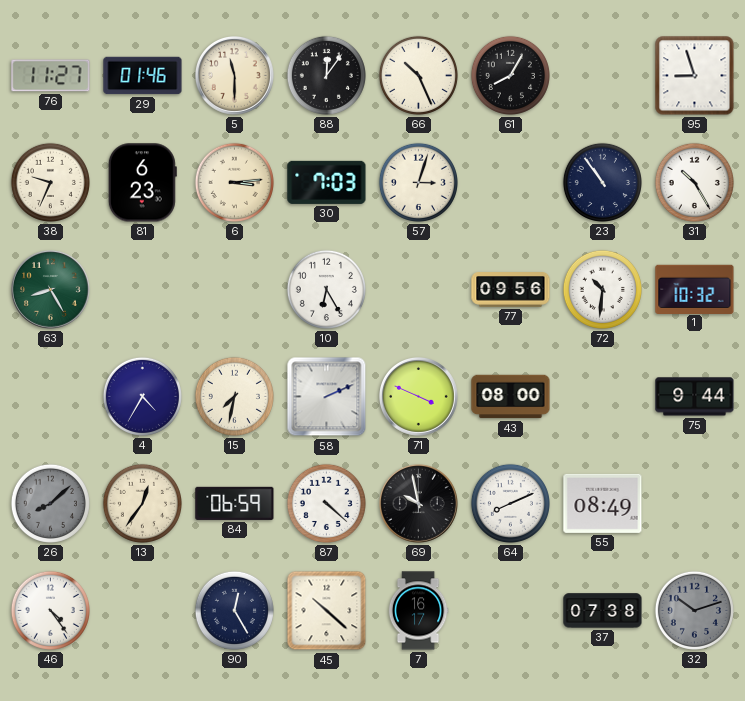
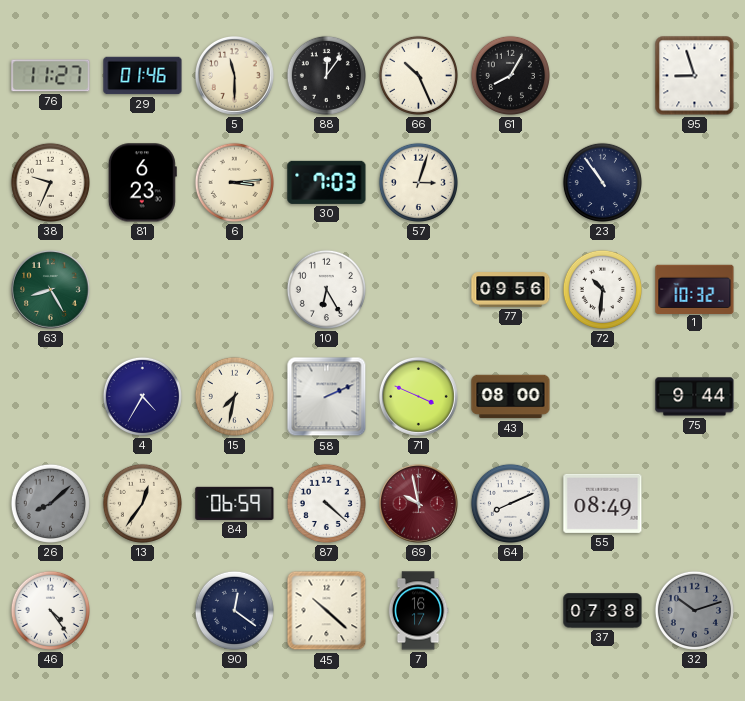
31: 10:25 -> none
69 dial: black -> burgundy
90: 12:25 -> 12:21
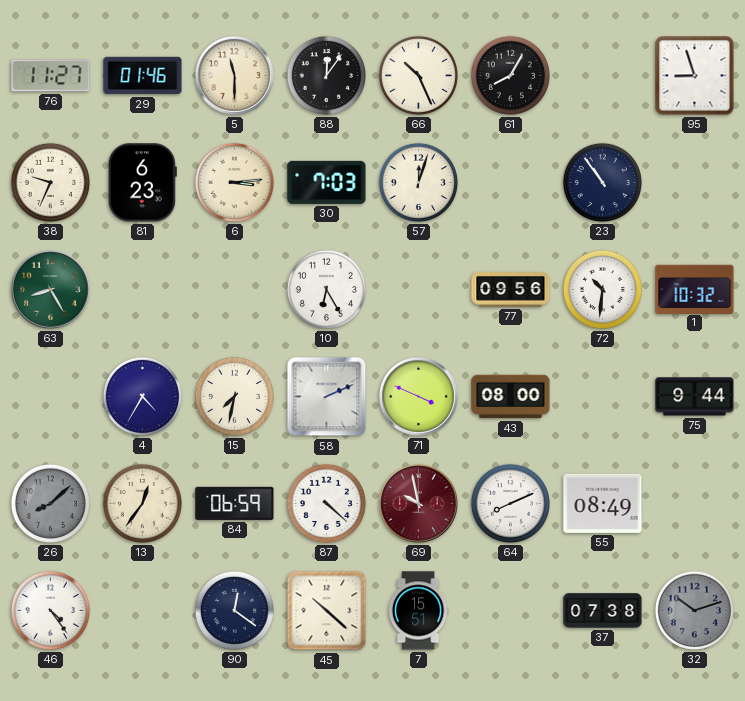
57: 3:03 -> 12:03
7: 16:17 -> 15:51
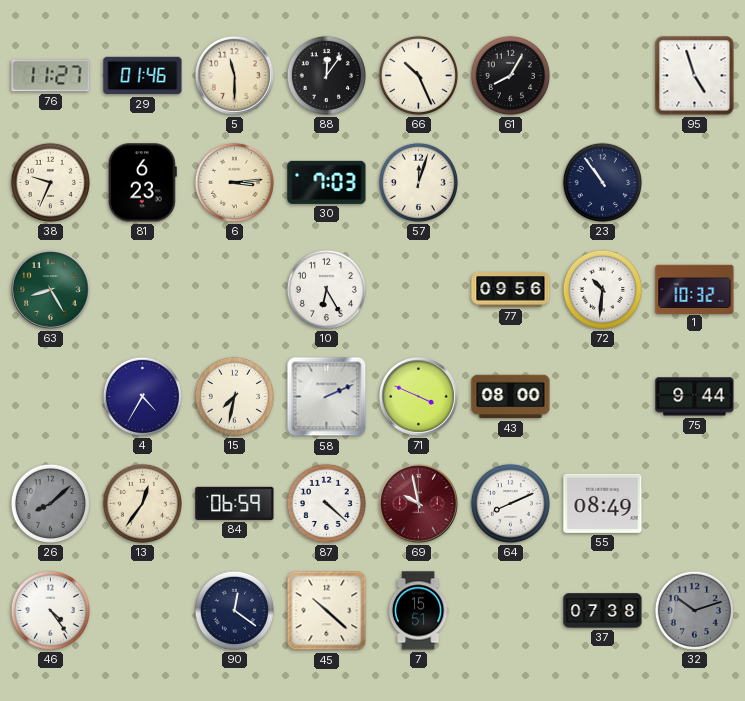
95: 8:57 -> 4:57
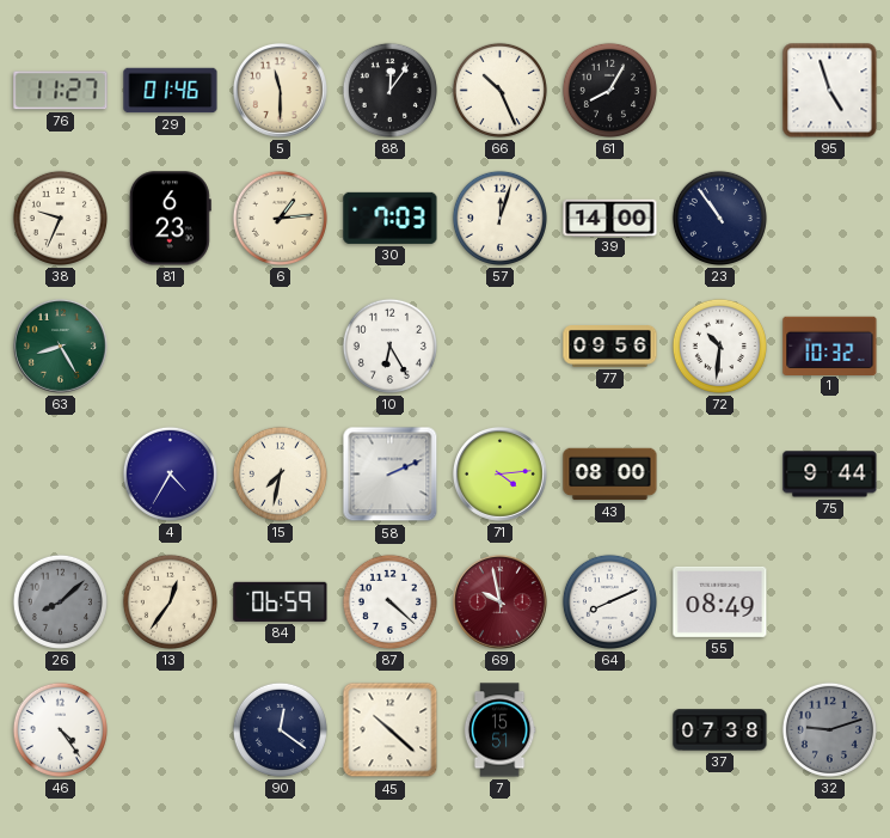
6: 3:14 -> 1:14
39: none -> 14:00
71: 3:49 -> 4:14
32: 10:12 -> 9:12
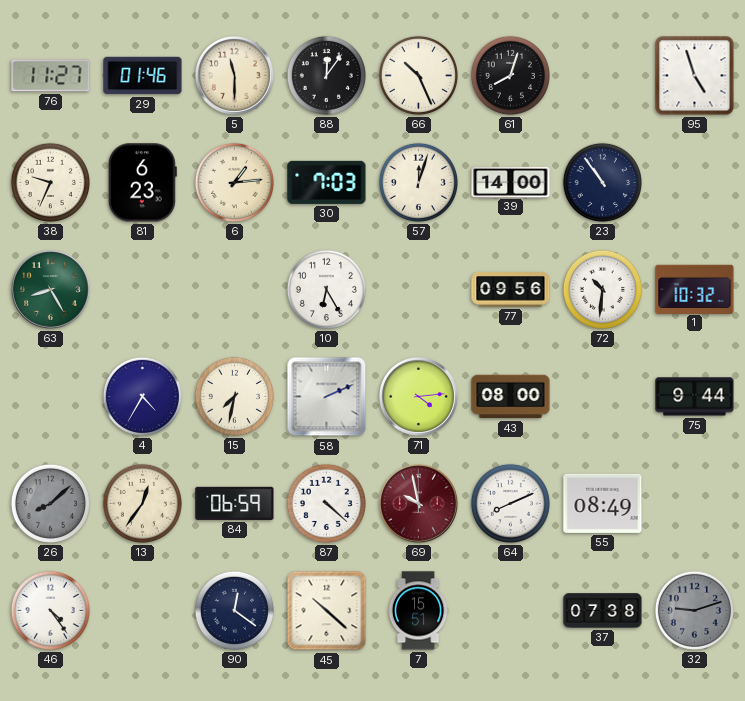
61: 8:05 -> 8:03
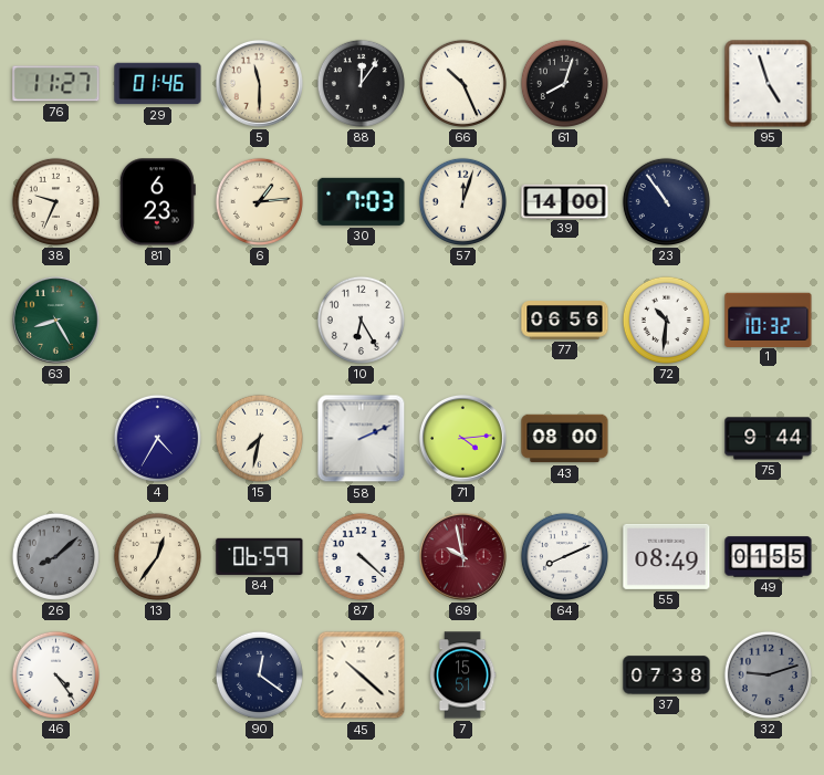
77: 09:56 -> 06:56
49: none -> 01:55
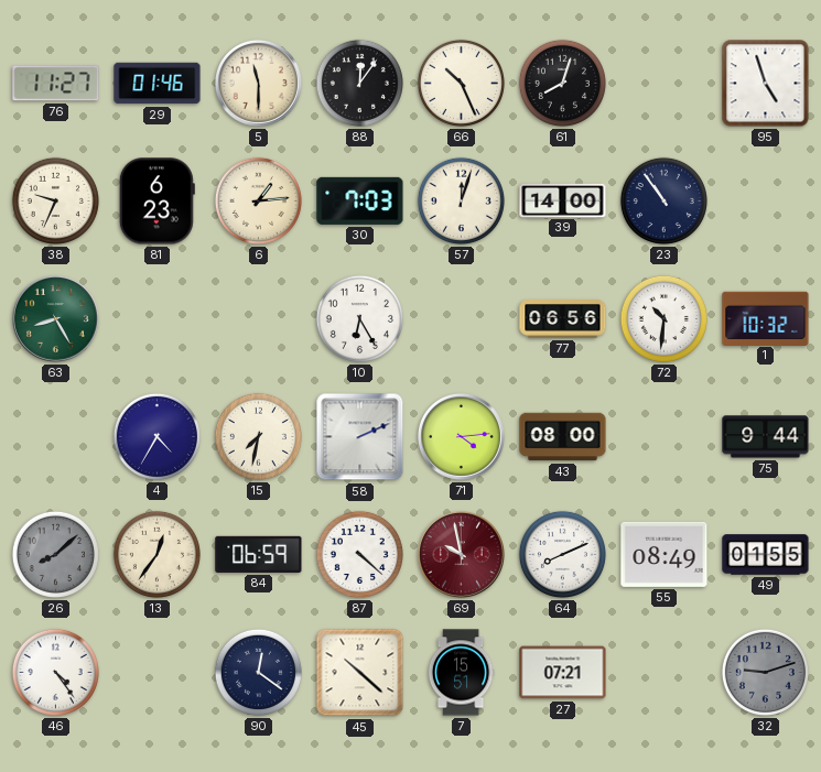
27: none -> 07:21
37: 07:38 -> none
